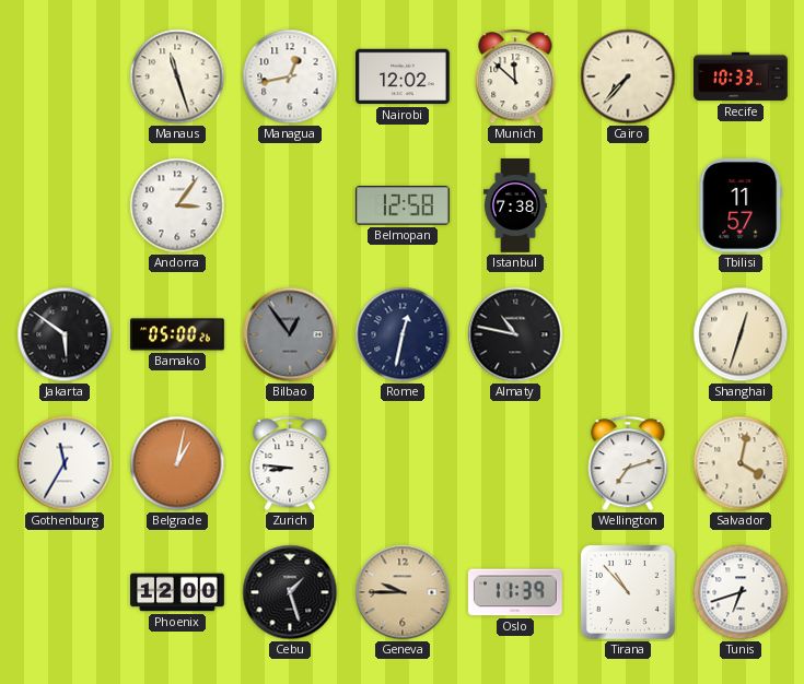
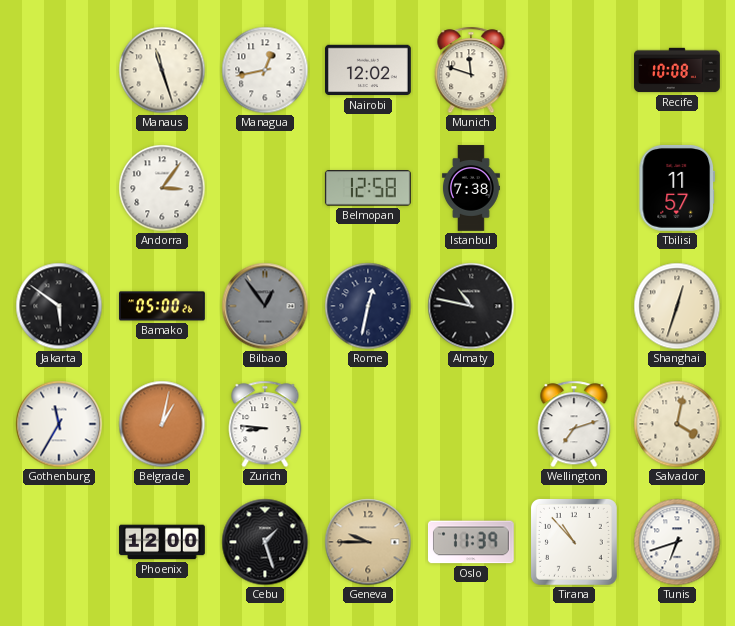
Munich: 11:52 -> 11:48
Cairo: 7:37 -> none
Recife: 10:33 -> 10:08
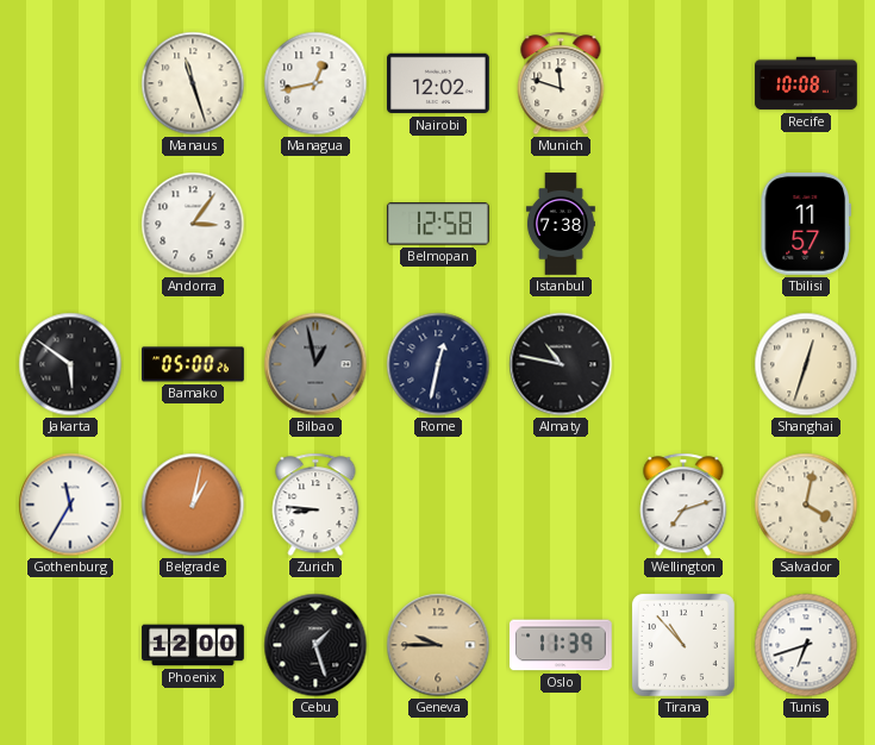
Bilbao: 12:54 -> 12:58
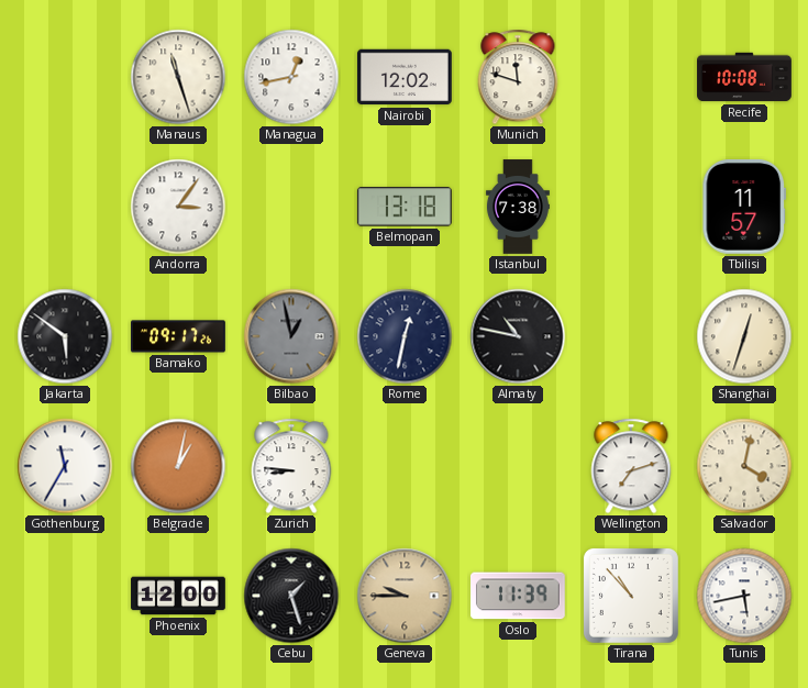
Belmopan: 12:58 -> 13:18
Bamako: 05:00 -> 09:17
Tunis: 6:42 -> 5:43
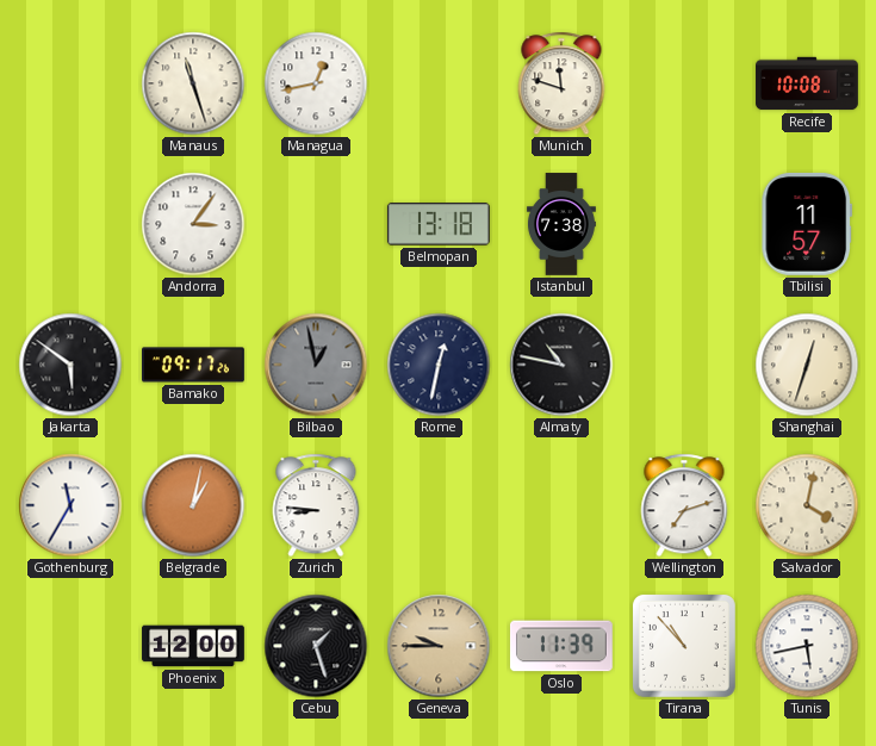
Nairobi: 12:02 -> none
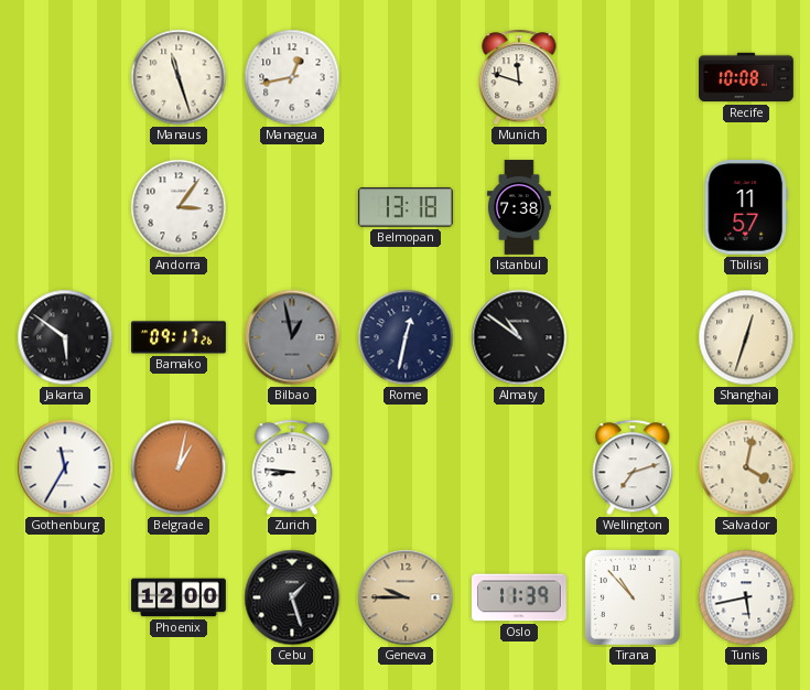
Almaty: 10:47 -> 10:51
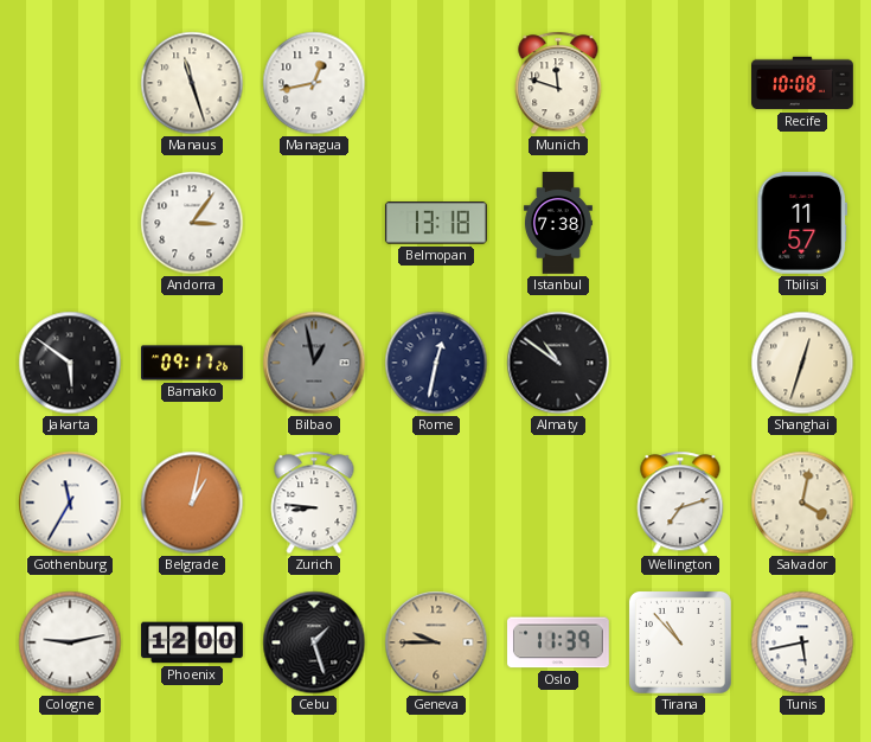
Cologne: none -> 9:13
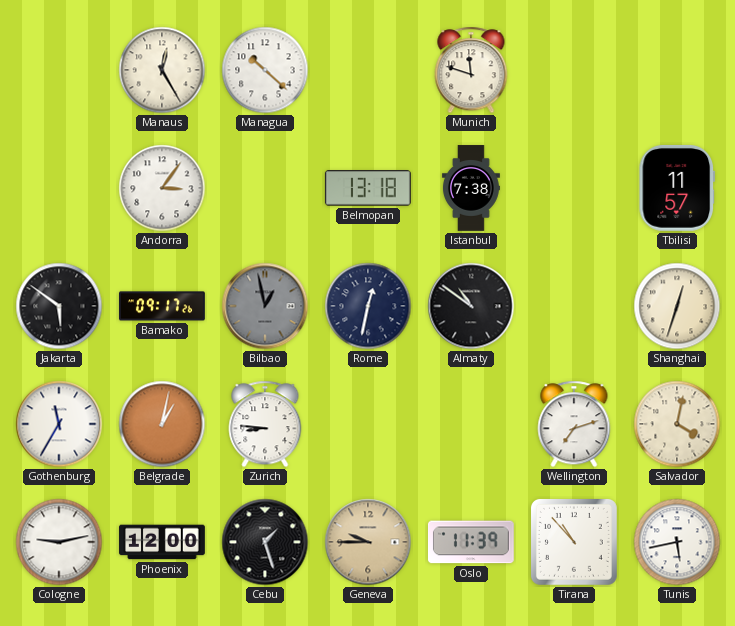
Manaus: 11:27 -> 12:25
Managua: 12:43 -> 10:22
Recife: 10:08 -> none
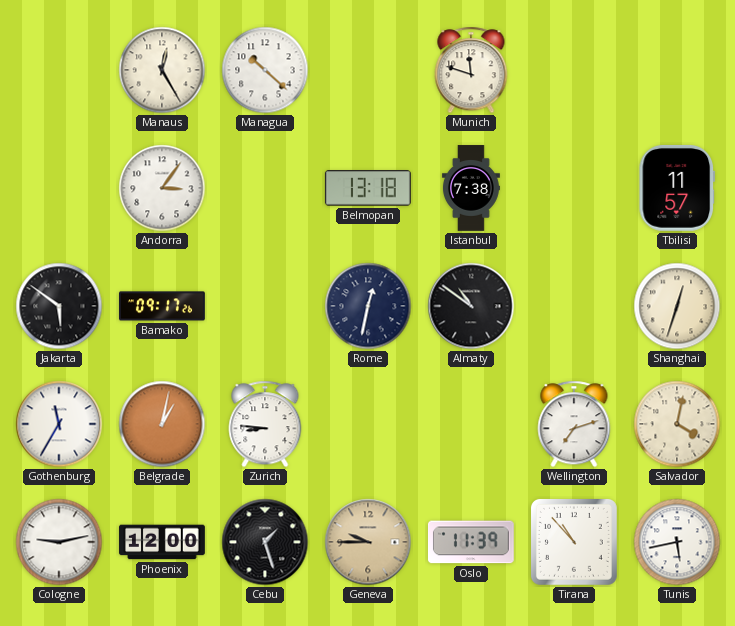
Bilbao: 12:58 -> none
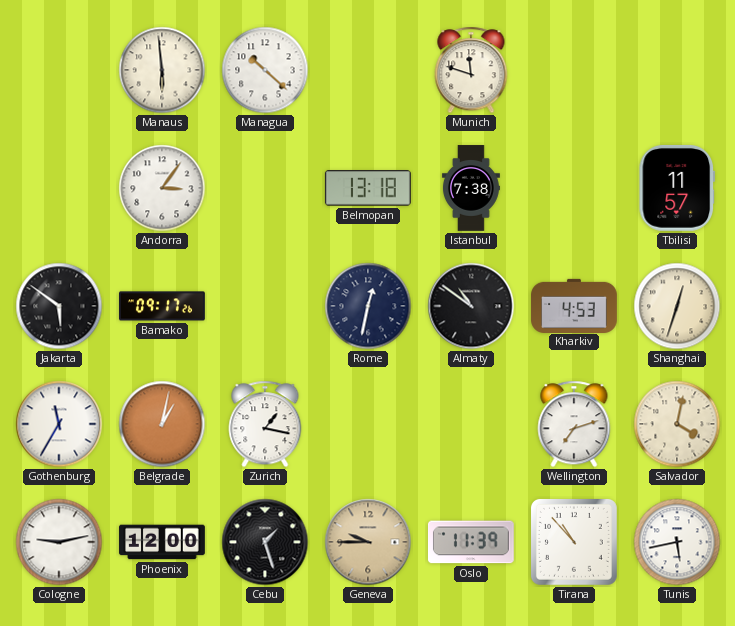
Manaus: 12:25 -> 5:59
Kharkiv: none -> 4:53
Zurich: 8:46 -> 1:17
